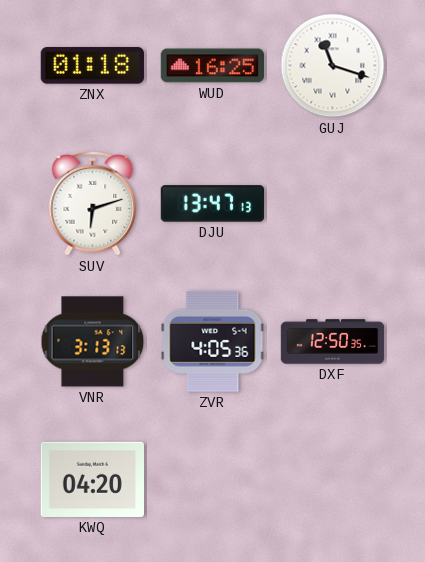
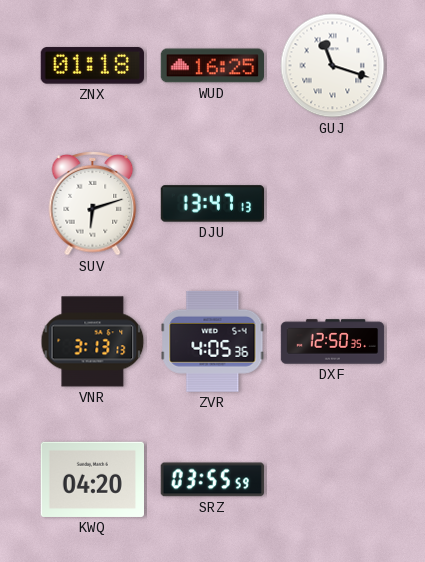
SRZ: none -> 03:55
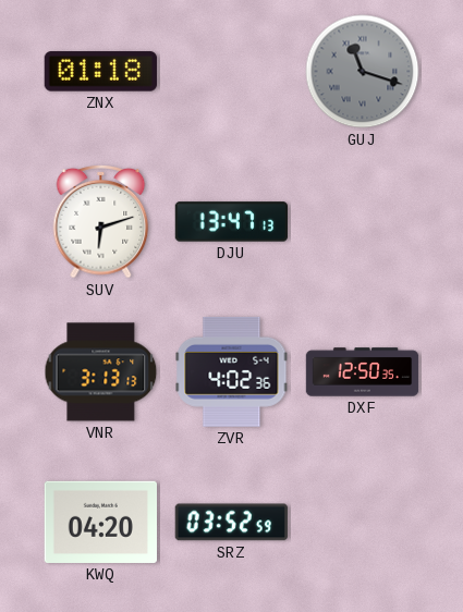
WUD: 16:25 -> none
GUJ dial: white -> grey
ZVR: 4:05 -> 4:02
SRZ: 03:55 -> 03:52
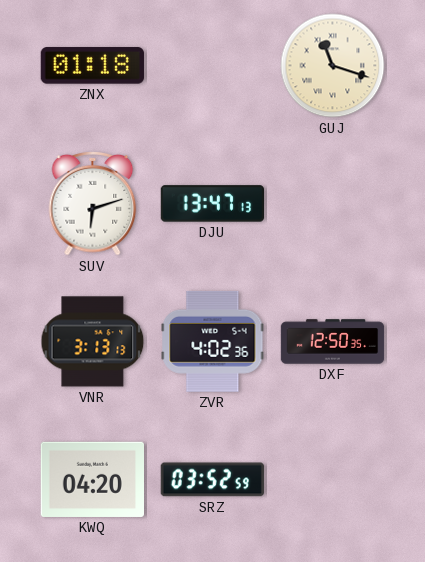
GUJ dial: grey -> cream
